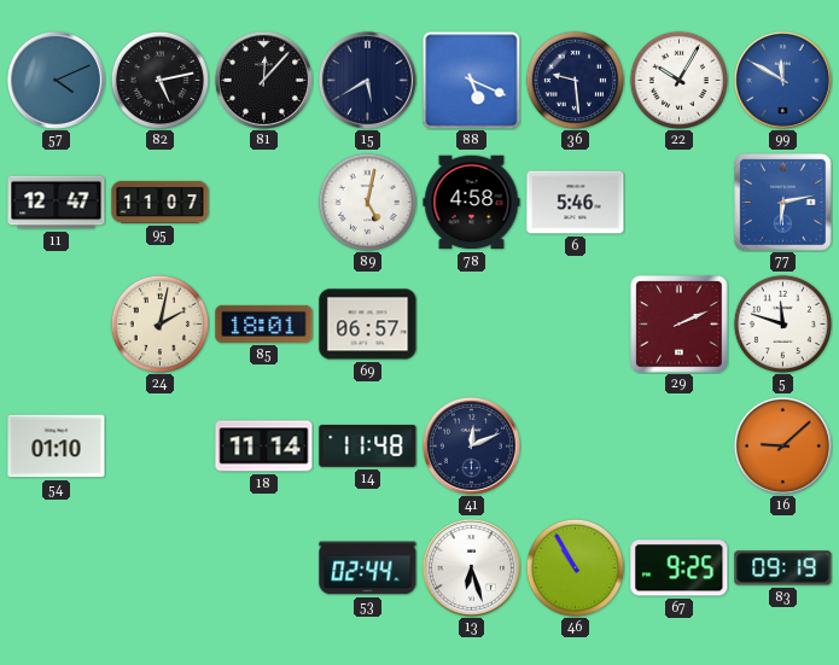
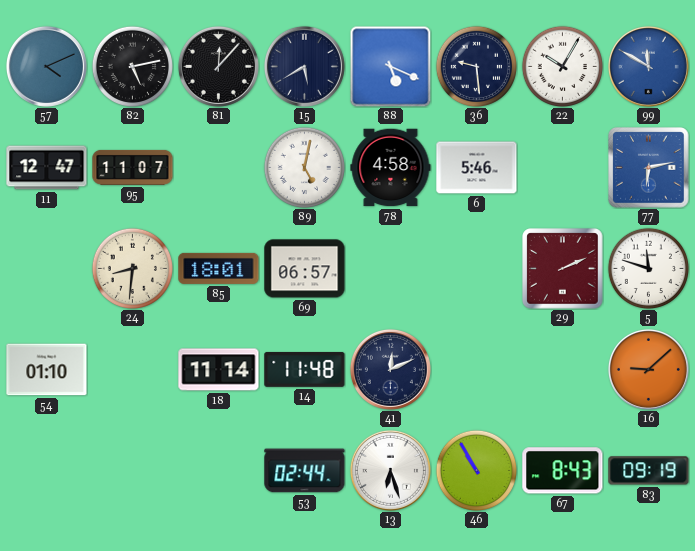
24: 2:02 -> 8:31
67: 9:25 -> 8:43
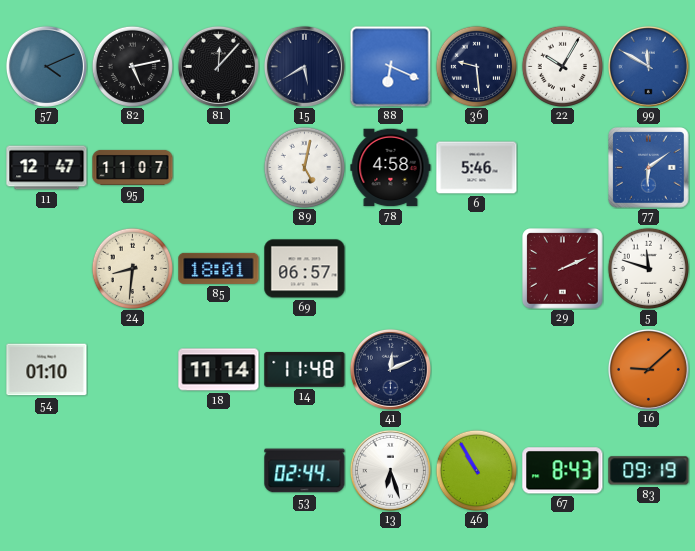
88: 5:19 -> 6:19
77: 6:13 -> 6:09
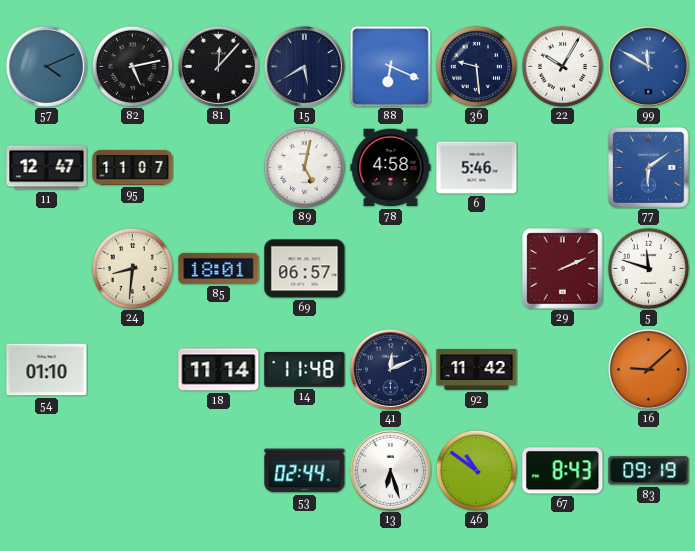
92: none -> 11:42
46: 10:55 -> 10:51
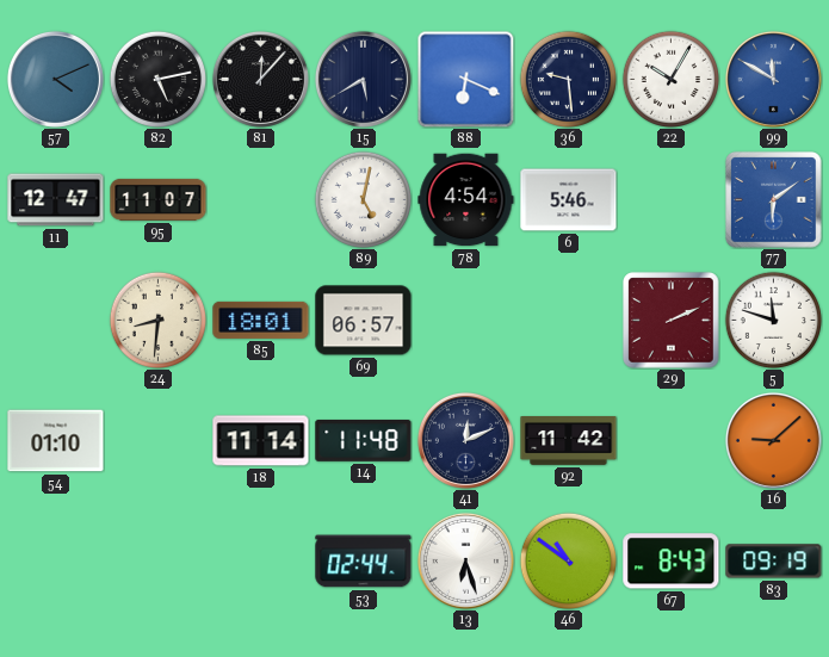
78: 4:58 -> 4:54
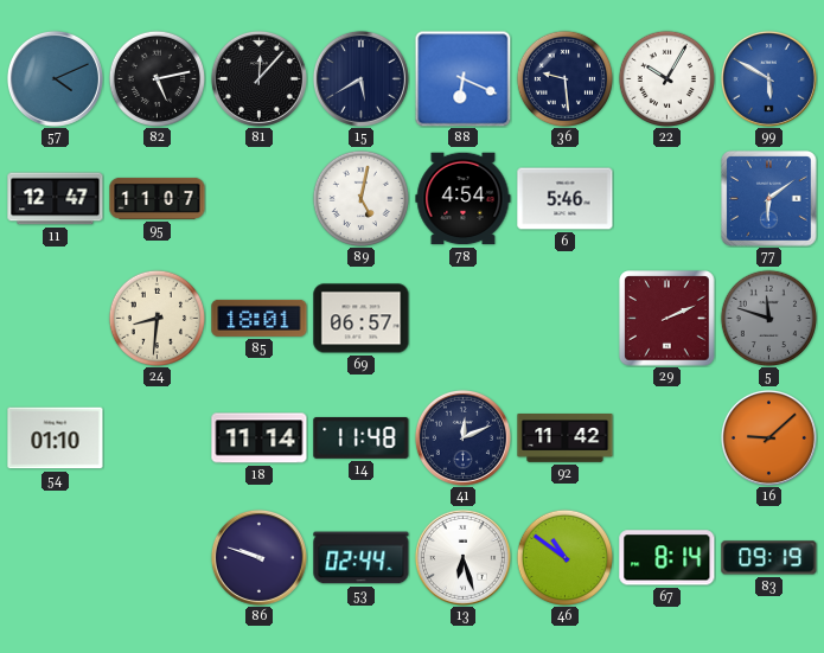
99: 11:50 -> 5:50
5 dial: white -> grey
86: none -> 9:48
67: 8:43 -> 8:14
